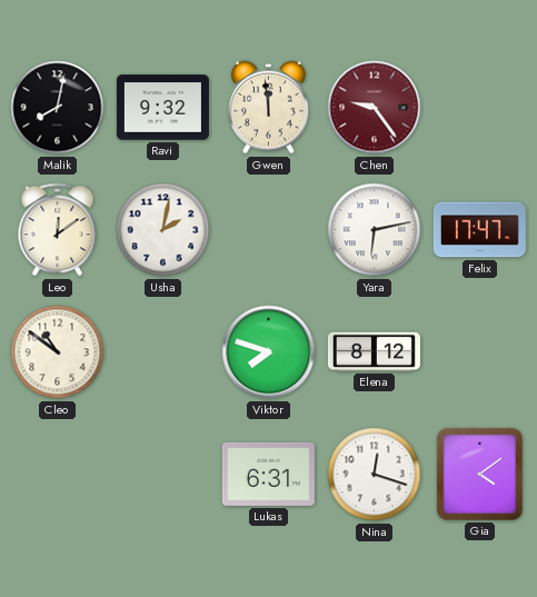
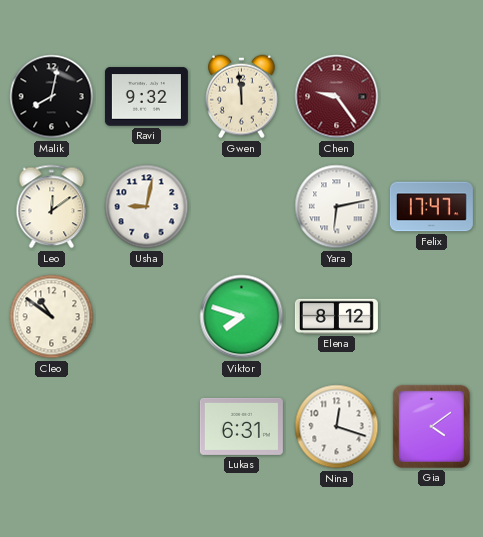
Usha: 2:02 -> 9:02
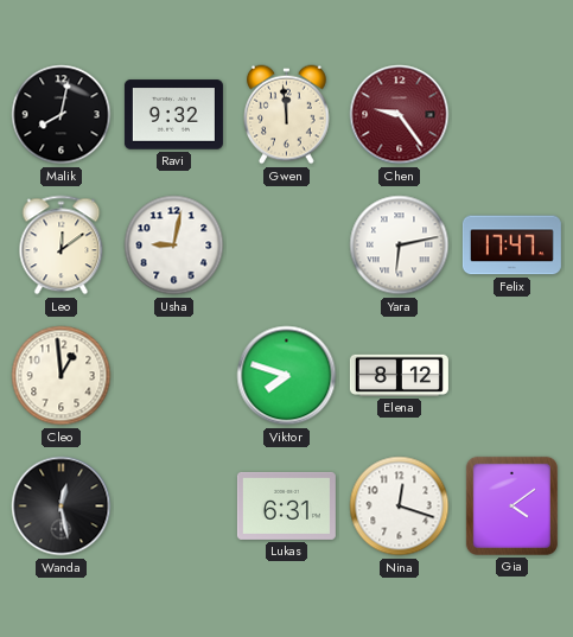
Cleo: 10:51 -> 12:59
Wanda: none -> 12:28
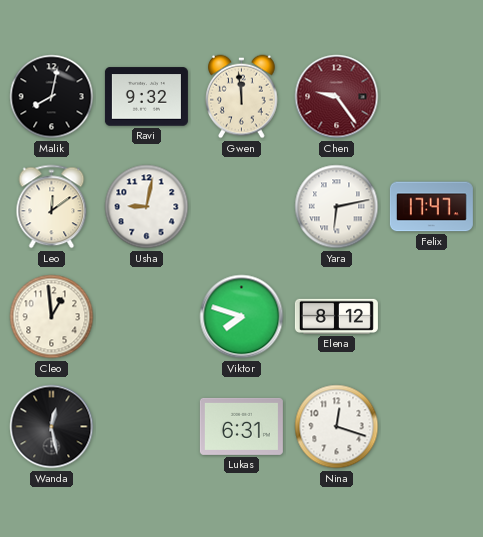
Gia: 4:09 -> none
